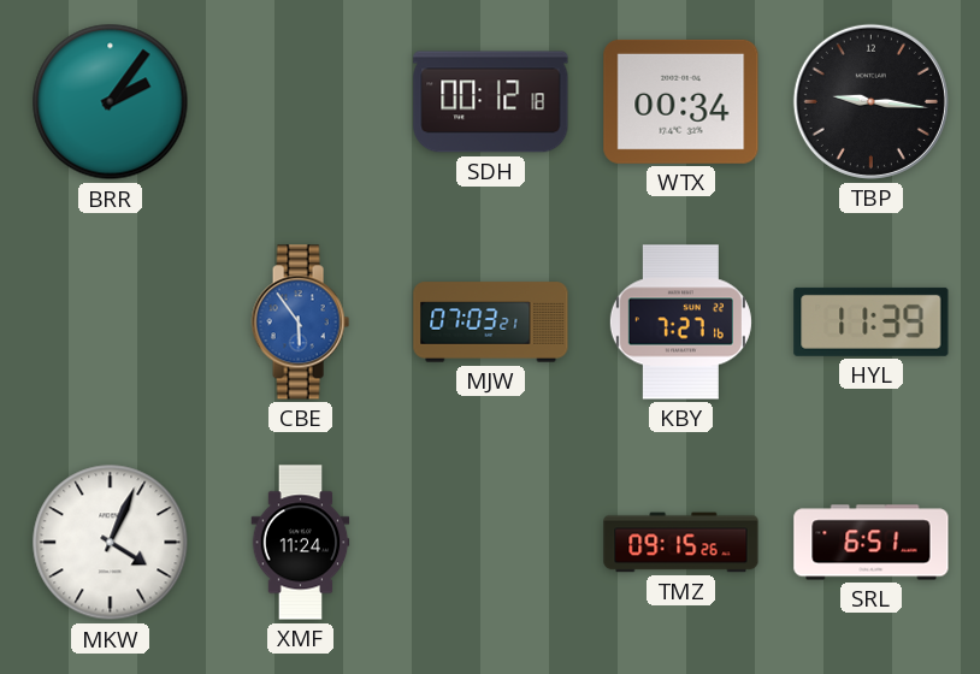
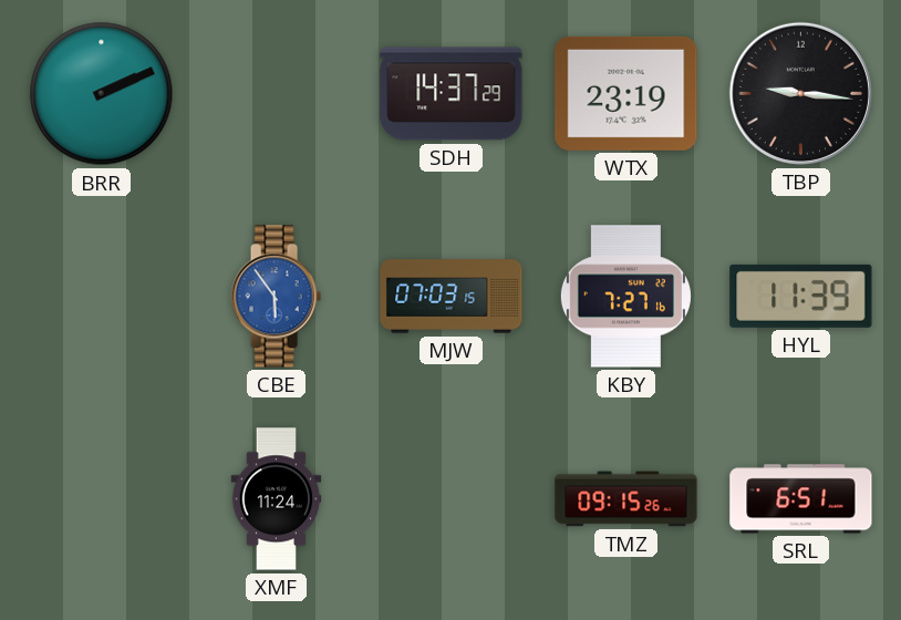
BRR: 2:06 -> 2:11
SDH: 00:12 -> 14:37
WTX: 00:34 -> 23:19
MJW: 07:03:21 -> 07:03:15
MKW: 4:04 -> none
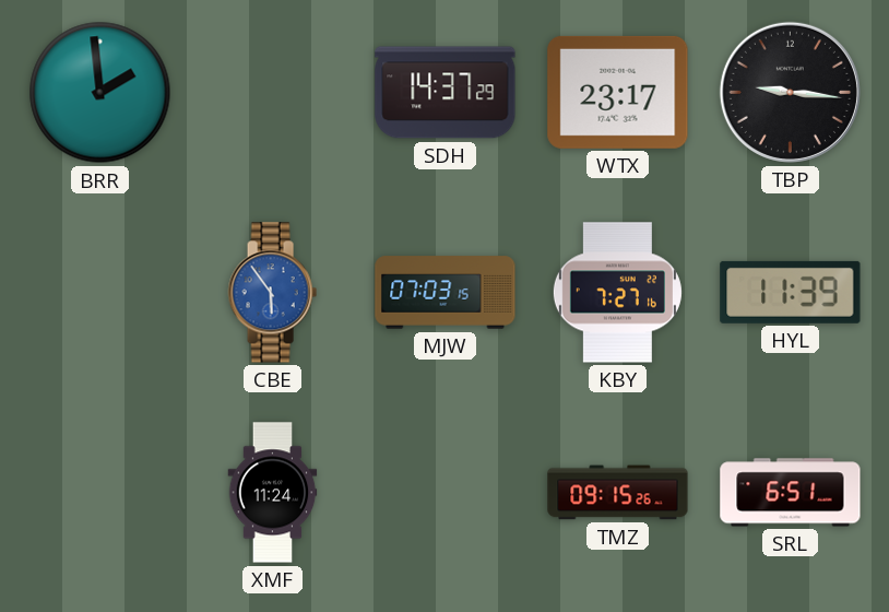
BRR: 2:11 -> 1:59
WTX: 23:19 -> 23:17
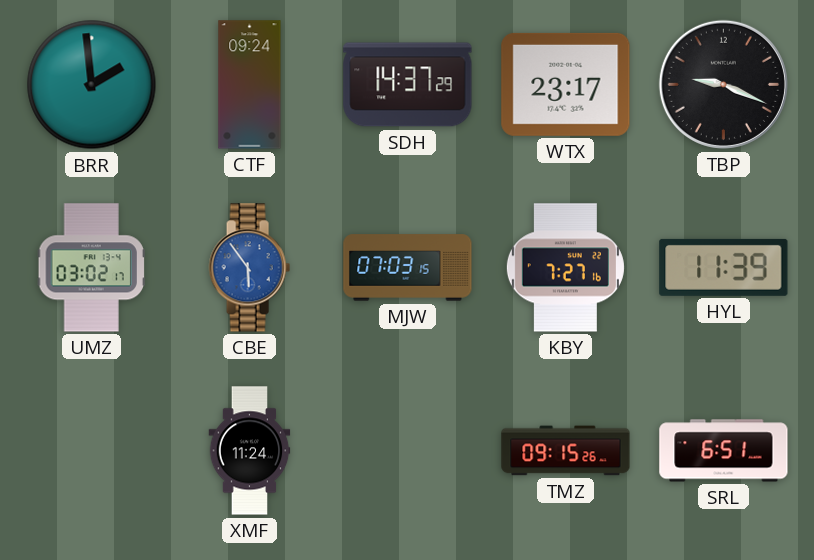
CTF: none -> 09:24
TBP: 9:16 -> 9:19
UMZ: none -> 03:02
